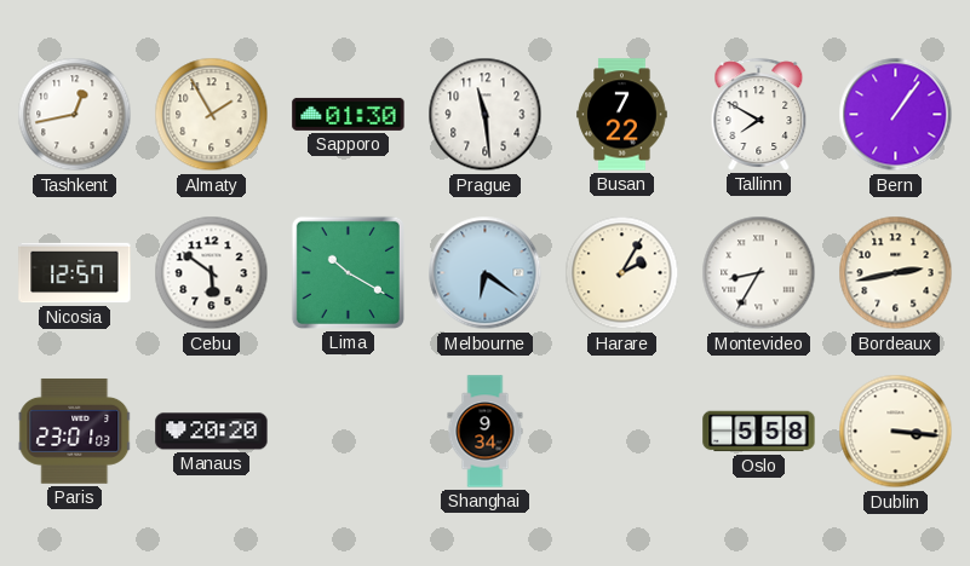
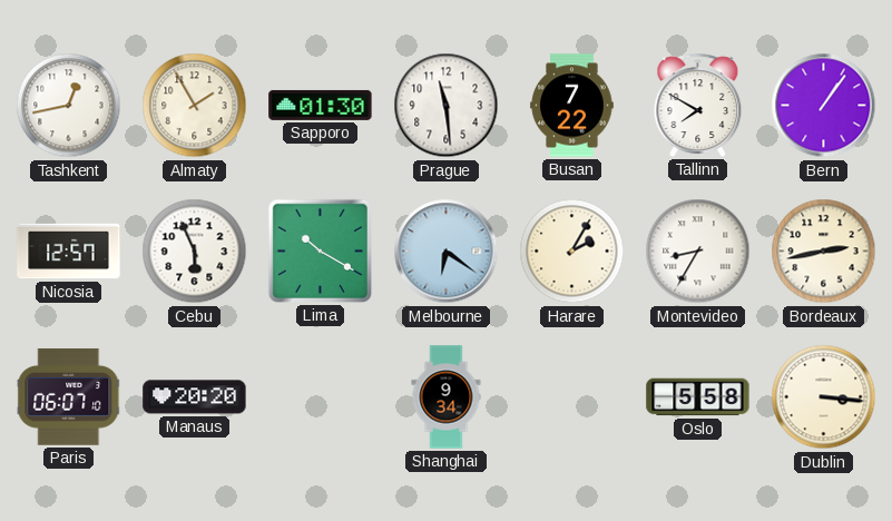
Cebu: 5:51 -> 5:56
Paris: 23:01 -> 06:07
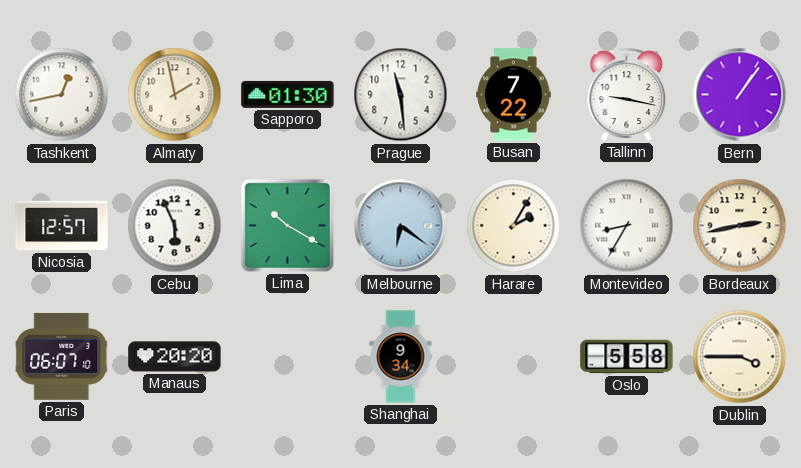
Almaty: 1:55 -> 1:58
Tallinn: 7:50 -> 9:17
Dublin: 3:16 -> 3:45
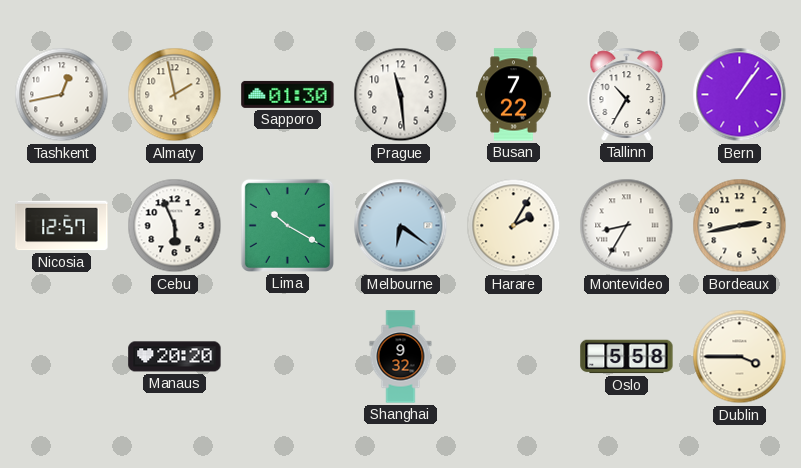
Tallinn: 9:17 -> 10:35
Paris: 06:07 -> none
Shanghai: 9:34 -> 9:32
